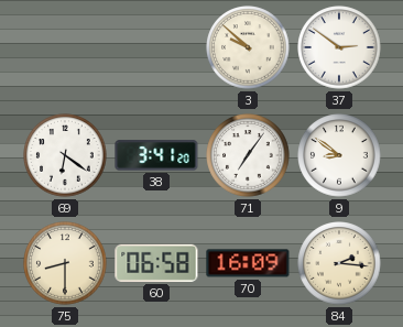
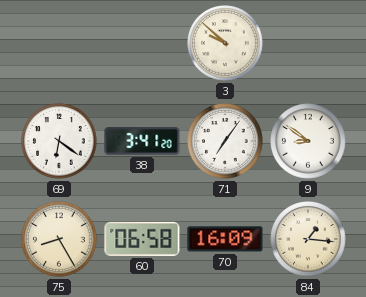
37: 2:51 -> none
75: 8:30 -> 8:25
84: 2:16 -> 1:16
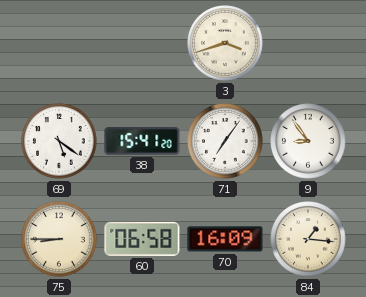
3: 9:52 -> 3:42
69: 6:21 -> 5:21
38: 3:41 -> 15:41
9: 8:51 -> 8:54
75: 8:25 -> 8:45
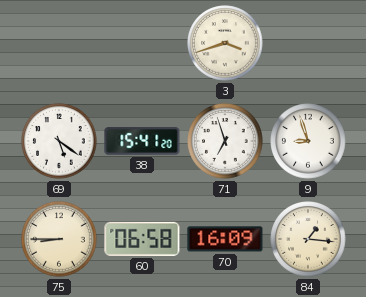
71: 7:06 -> 6:57
9: 8:54 -> 8:57
